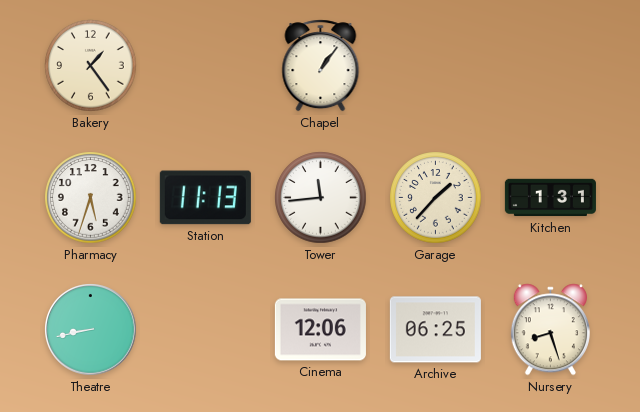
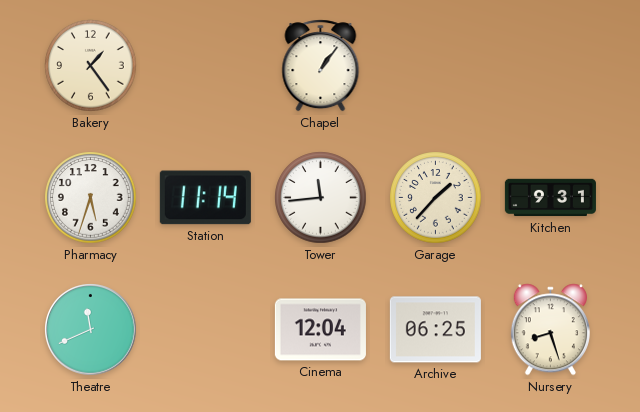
Station: 11:13 -> 11:14
Kitchen: 1:31 -> 9:31
Theatre: 8:43 -> 11:41
Cinema: 12:06 -> 12:04
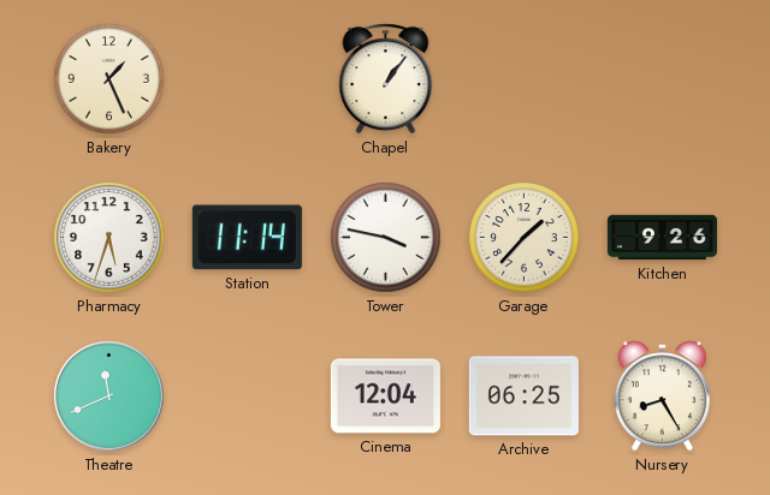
Bakery: 1:24 -> 1:26
Tower: 11:44 -> 3:47
Kitchen: 9:31 -> 9:26
Nursery: 8:27 -> 8:25
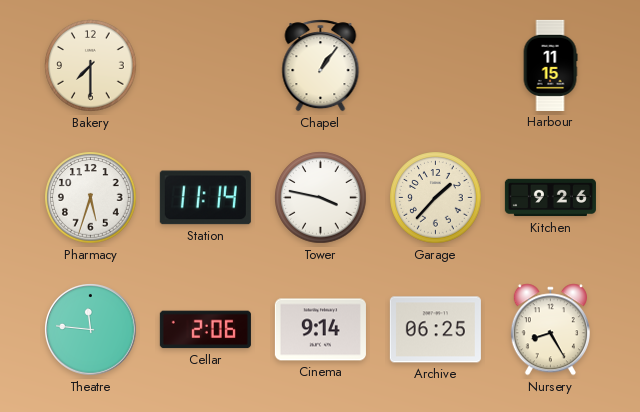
Bakery: 1:26 -> 7:30
Harbour: none -> 11:15
Theatre: 11:41 -> 11:46
Cellar: none -> 2:06
Cinema: 12:04 -> 9:14
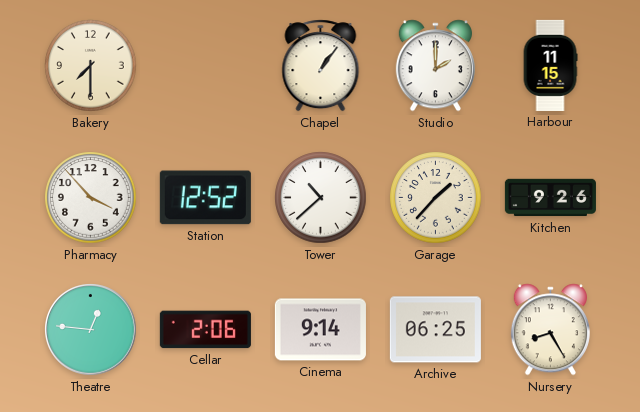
Studio: none -> 2:00
Pharmacy: 5:33 -> 3:53
Station: 11:14 -> 12:52
Tower: 3:47 -> 10:38
Theatre: 11:46 -> 12:46
